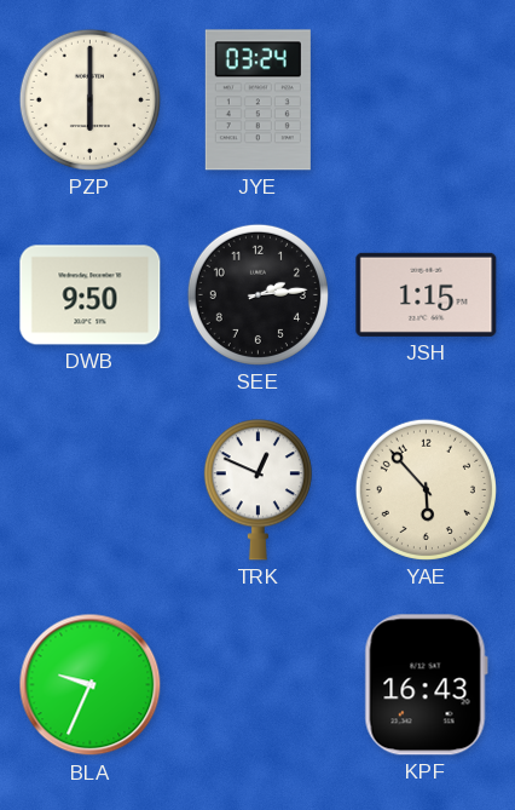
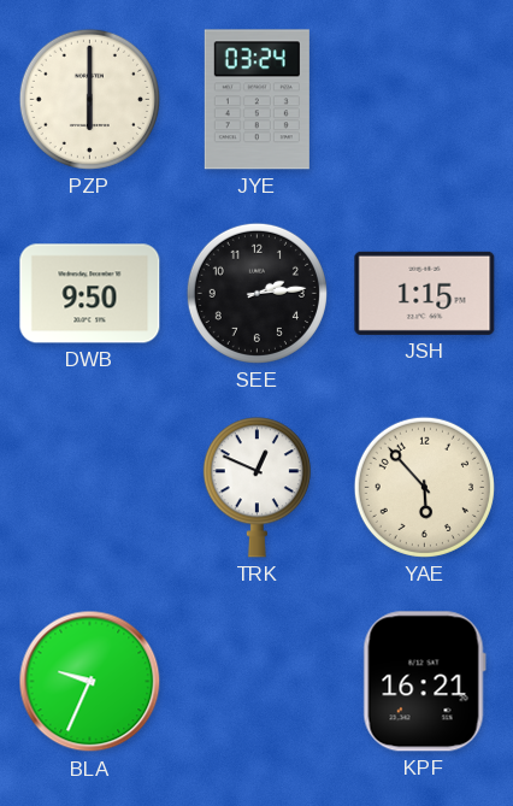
KPF: 16:43 -> 16:21
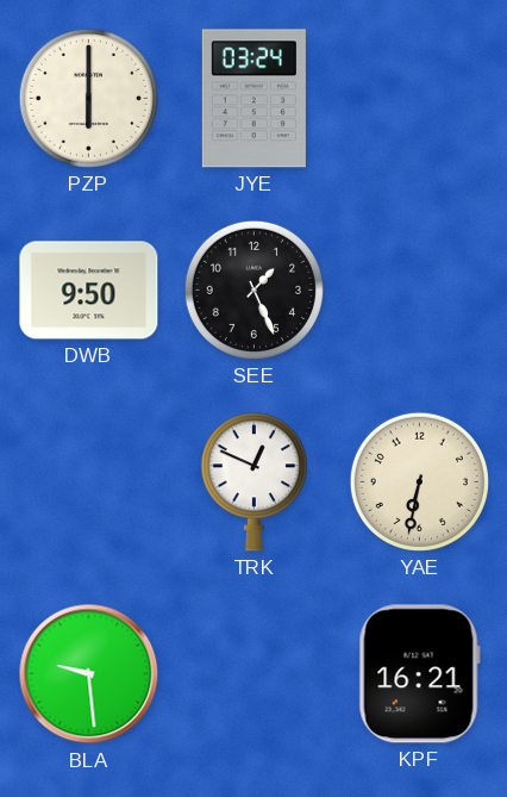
SEE: 2:14 -> 1:26
JSH: 1:15 -> none
YAE: 5:53 -> 6:32
BLA: 9:34 -> 9:29
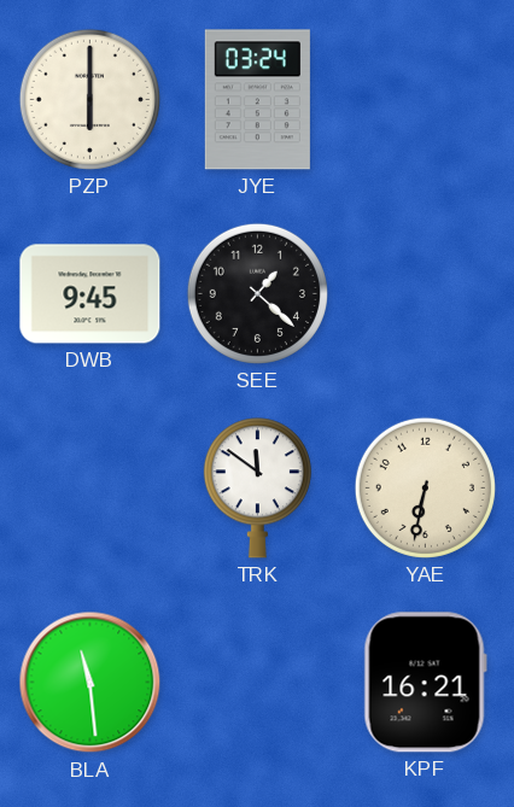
DWB: 9:50 -> 9:45
SEE: 1:26 -> 1:22
TRK: 12:49 -> 11:51
BLA: 9:29 -> 11:29
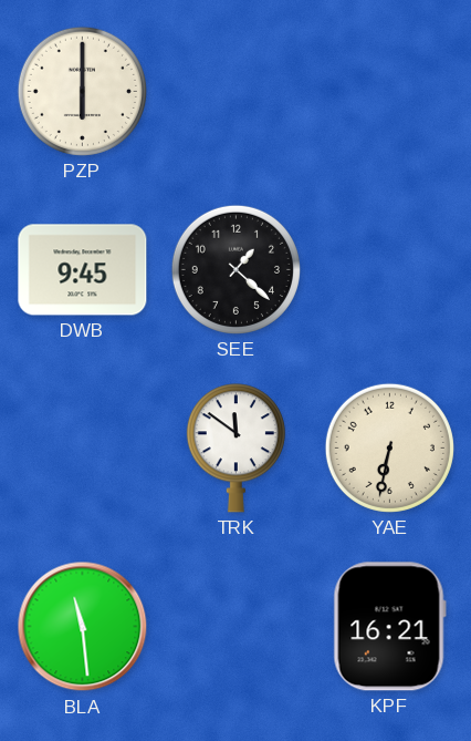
JYE: 03:24 -> none
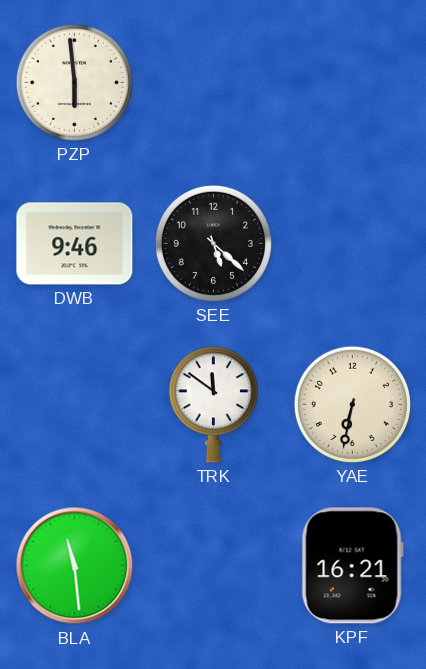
PZP: 6:00 -> 5:59
DWB: 9:45 -> 9:46
SEE: 1:22 -> 5:22
